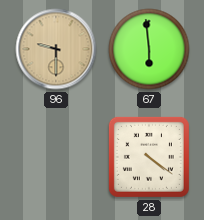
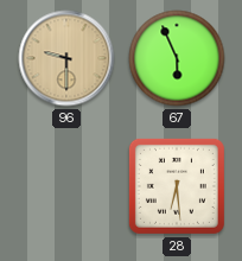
67: 5:59 -> 5:56
28: 4:21 -> 6:29
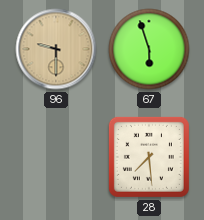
67: 5:56 -> 5:57
28: 6:29 -> 7:29
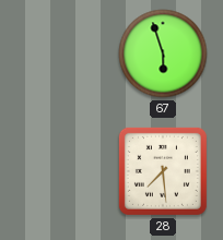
96: 9:30 -> none
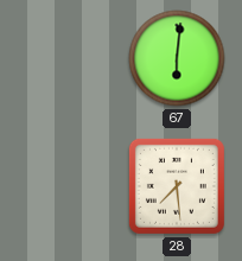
67: 5:57 -> 6:01
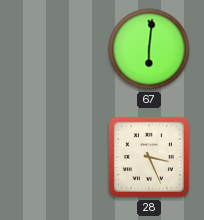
28: 7:29 -> 3:26
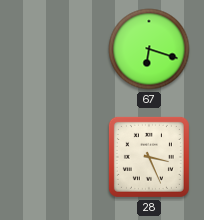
67: 6:01 -> 6:18
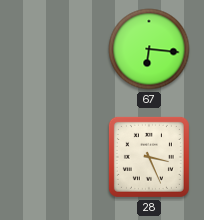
67: 6:18 -> 6:16
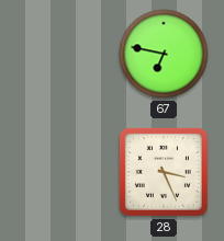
67: 6:16 -> 6:47
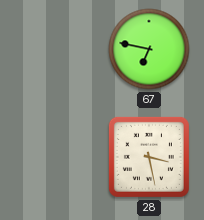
28: 3:26 -> 3:28
